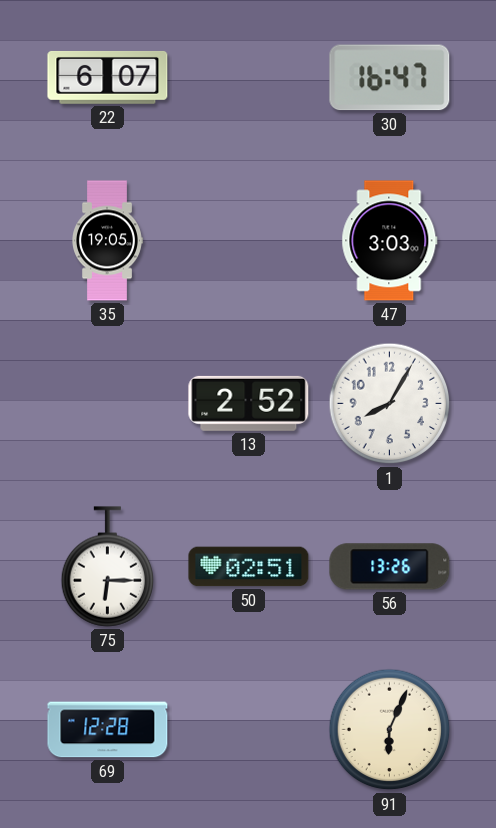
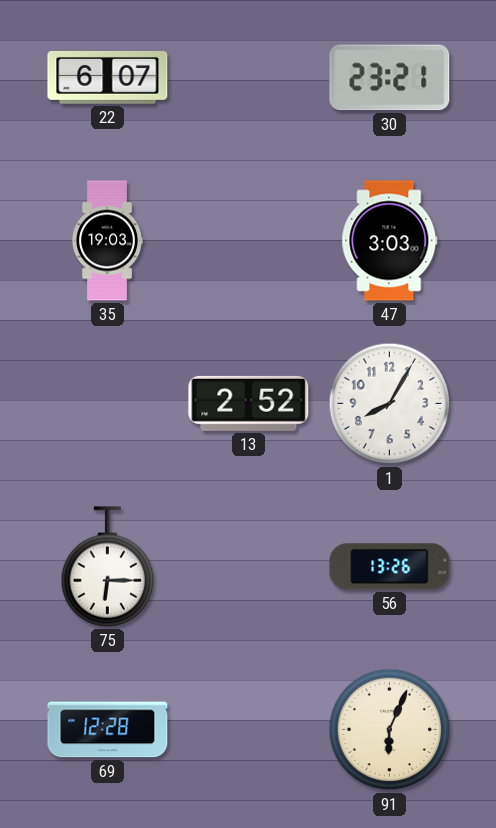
30: 16:47 -> 23:21
35: 19:05 -> 19:03
50: 02:51 -> none
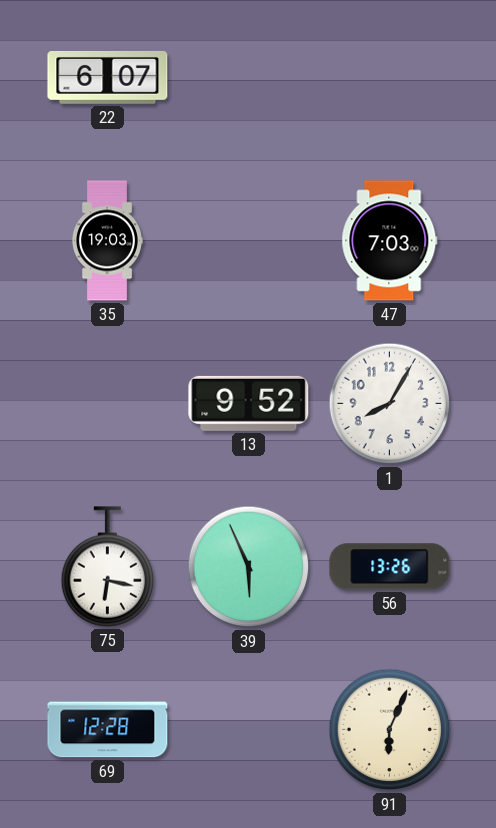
30: 23:21 -> none
47: 3:03 -> 7:03
13: 2:52 -> 9:52
75: 6:15 -> 6:17
39: none -> 5:56
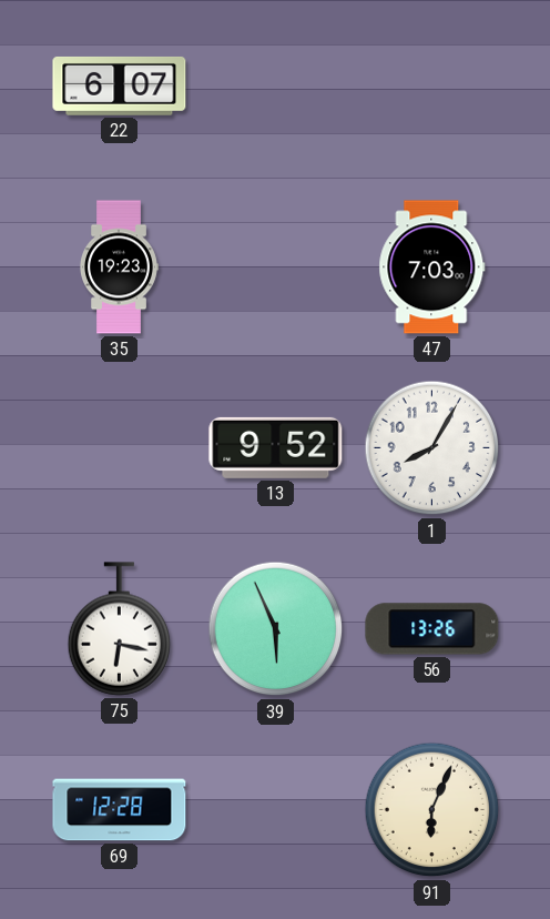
35: 19:03 -> 19:23
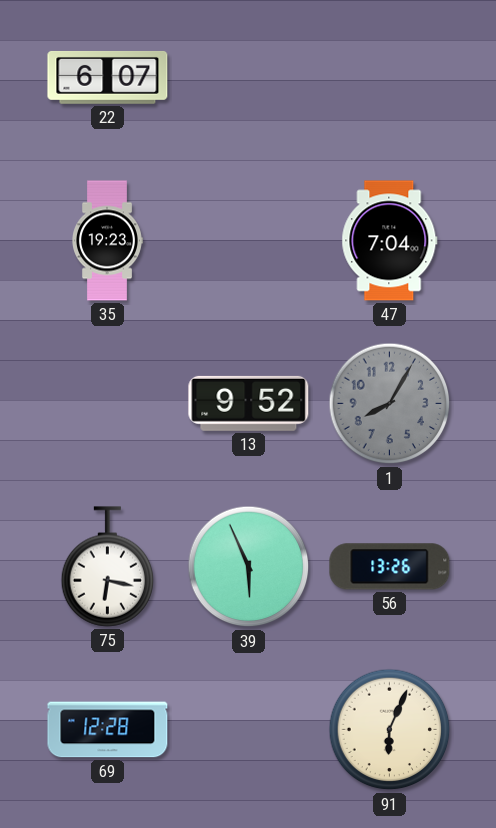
47: 7:03 -> 7:04
1 dial: white -> grey
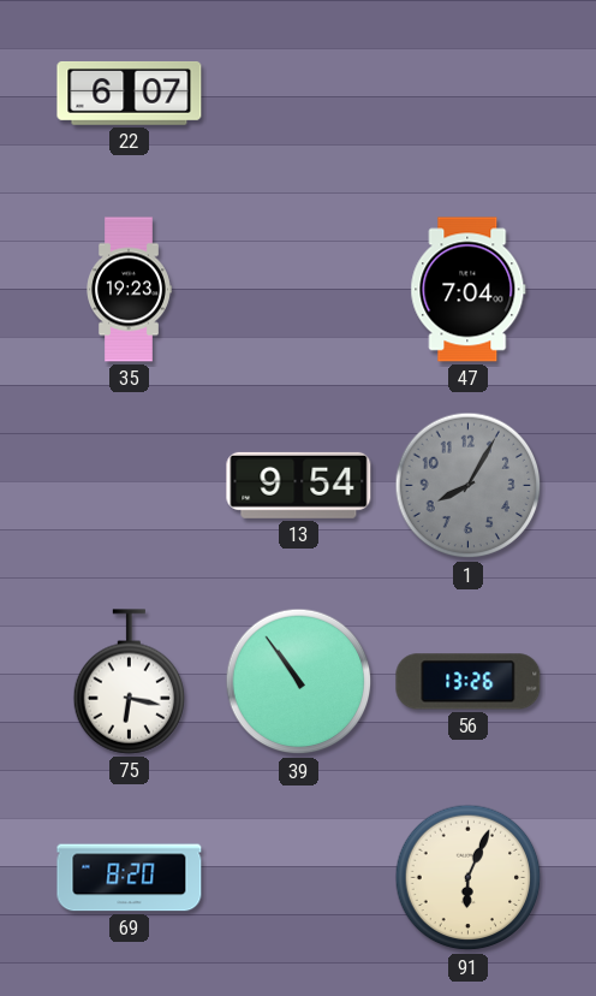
13: 9:52 -> 9:54
39: 5:56 -> 10:54
69: 12:28 -> 8:20
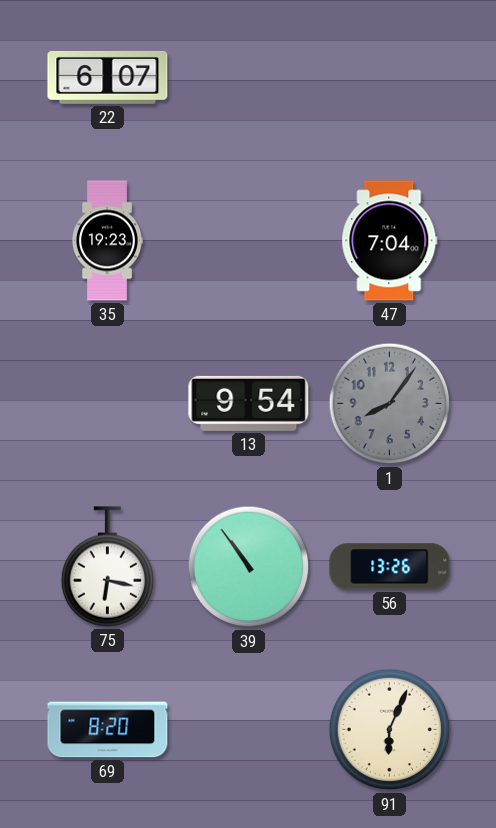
1: 8:05 -> 8:06
